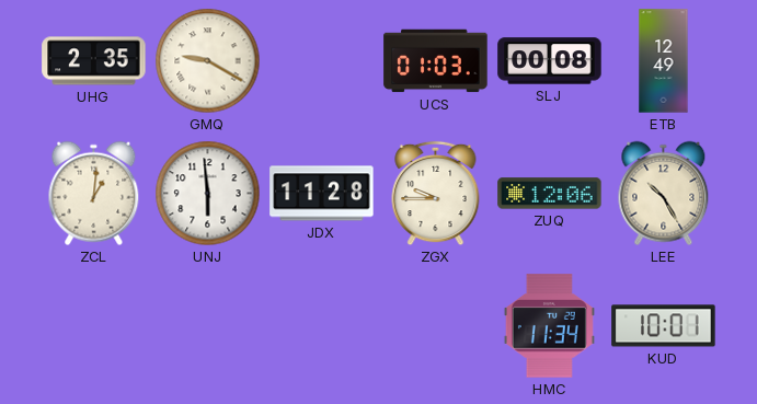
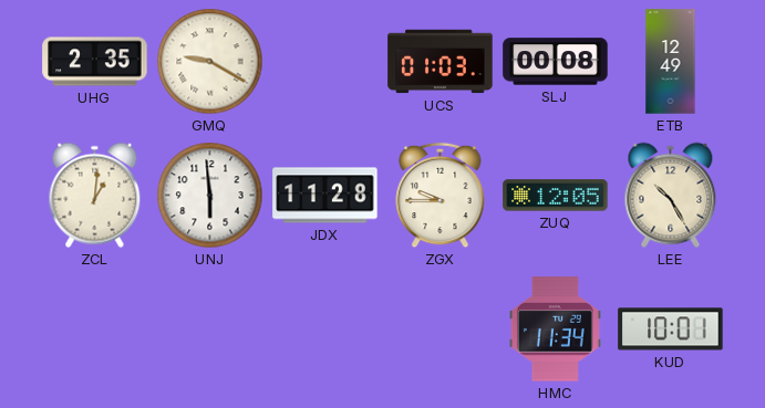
ZUQ: 12:06 -> 12:05
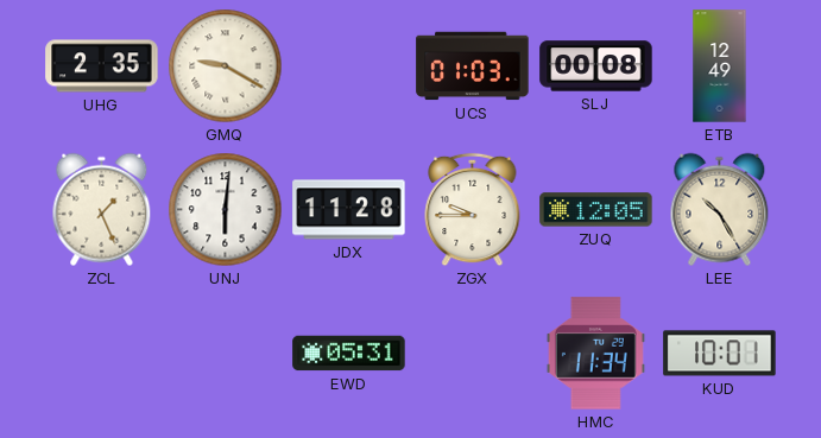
ZCL: 1:01 -> 1:26
UNJ: 5:59 -> 6:01
EWD: none -> 05:31
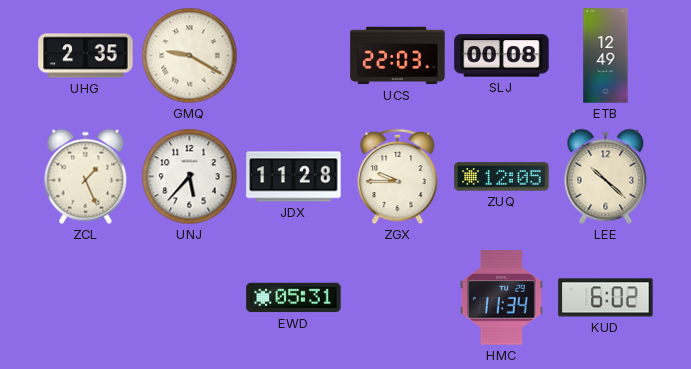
UCS: 01:03 -> 22:03
UNJ: 6:01 -> 5:37
LEE: 10:25 -> 10:22
KUD: 10:01 -> 6:02
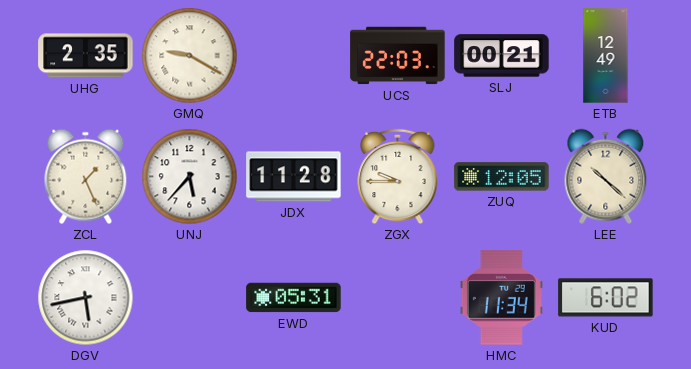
SLJ: 00:08 -> 00:21
DGV: none -> 5:43
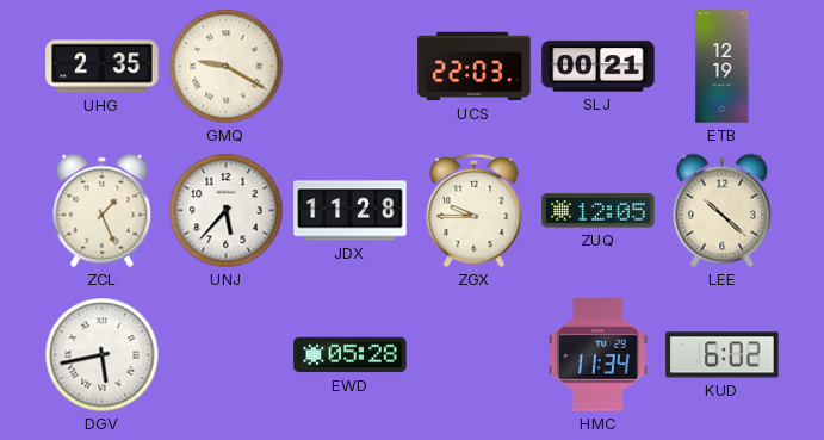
ETB: 12:49 -> 12:19
EWD: 05:31 -> 05:28
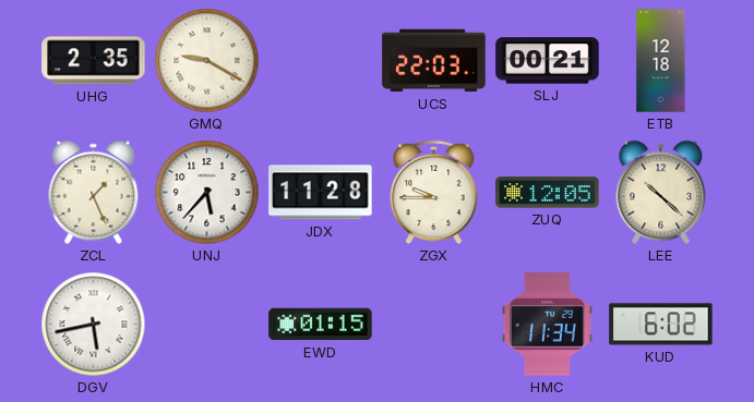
ETB: 12:19 -> 12:18
EWD: 05:28 -> 01:15
